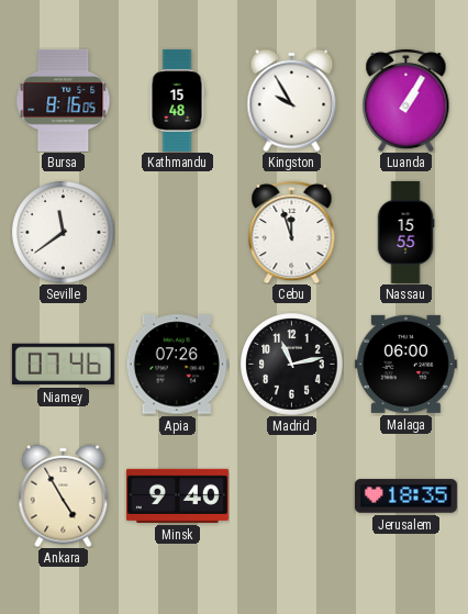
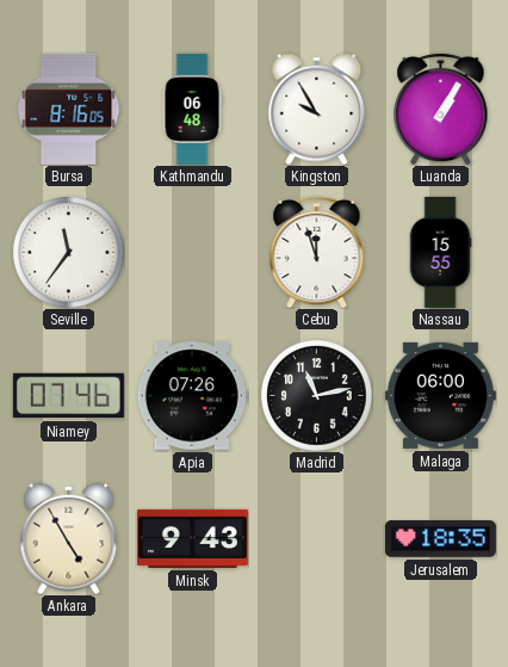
Kathmandu: 15:48 -> 06:48
Seville: 11:39 -> 11:36
Minsk: 9:40 -> 9:43
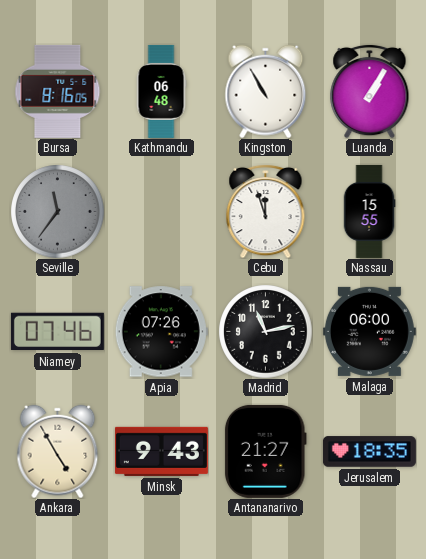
Kingston: 9:55 -> 10:55
Seville dial: white -> grey
Antananarivo: none -> 21:27
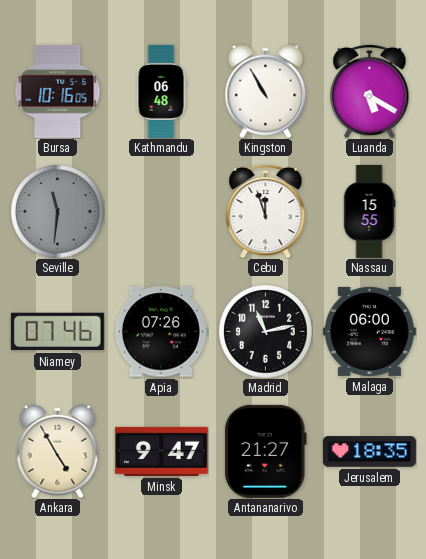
Bursa: 8:16 -> 10:16
Luanda: 1:05 -> 5:20
Seville: 11:36 -> 11:31
Minsk: 9:43 -> 9:47
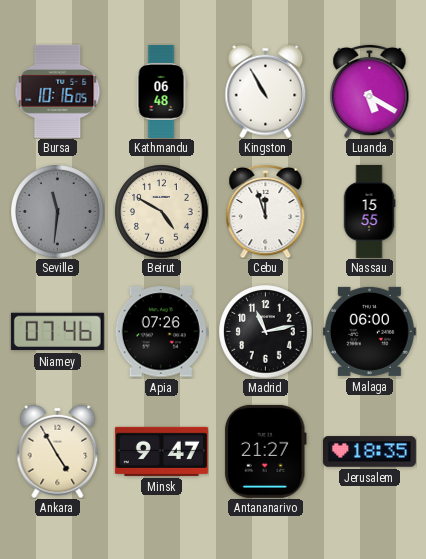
Beirut: none -> 4:50
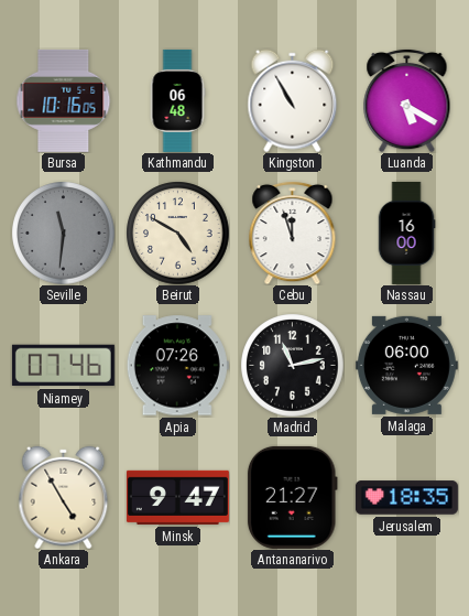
Nassau: 15:55 -> 16:00
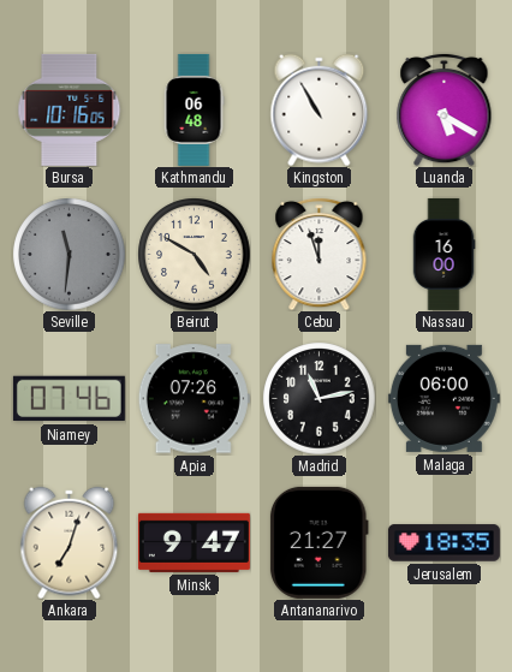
Ankara: 4:55 -> 7:03
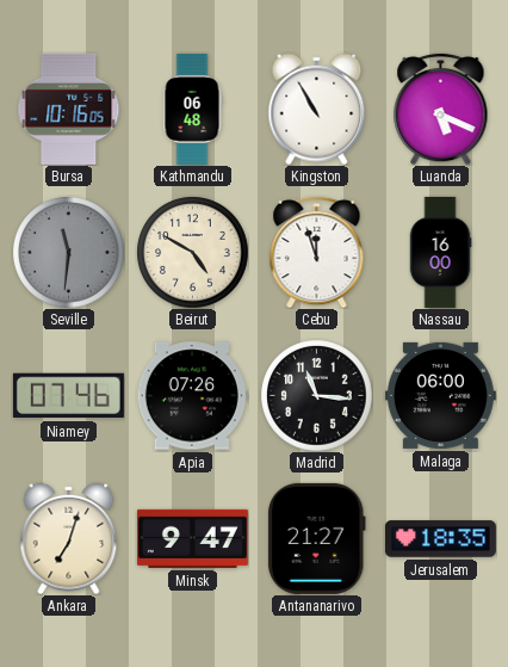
Luanda: 5:20 -> 5:19
Madrid: 11:13 -> 11:16
